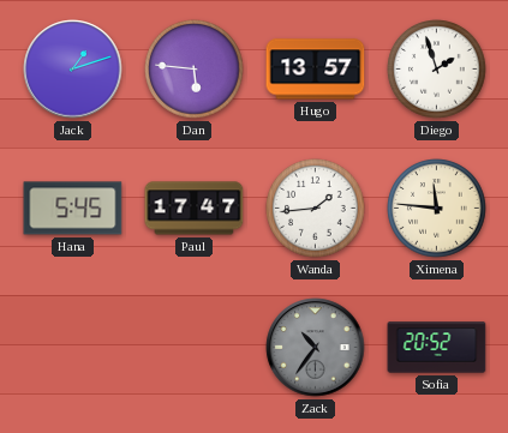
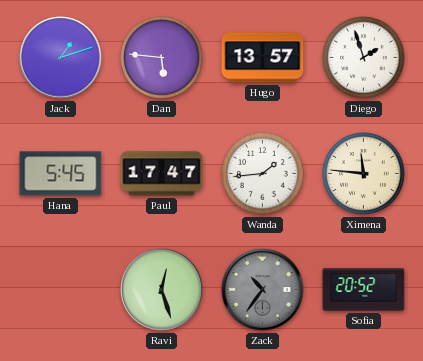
Ravi: none -> 12:27
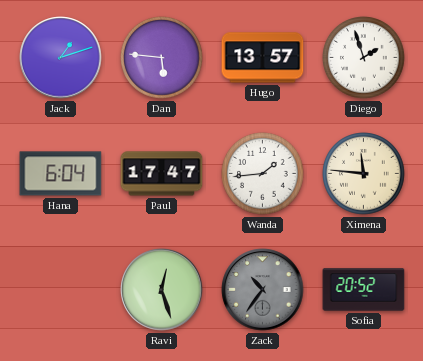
Hana: 5:45 -> 6:04
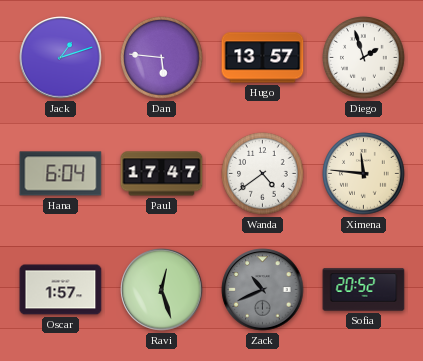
Wanda: 1:44 -> 4:39
Oscar: none -> 1:57
Zack: 10:36 -> 10:41
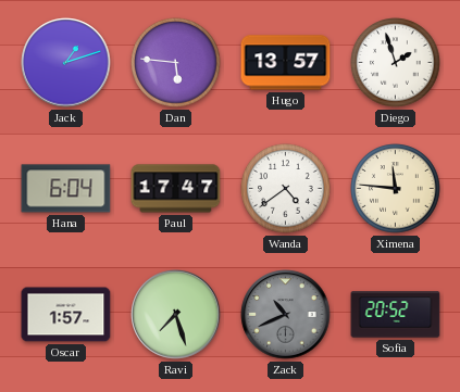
Ravi: 12:27 -> 7:27
